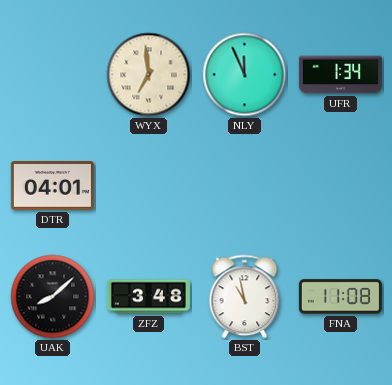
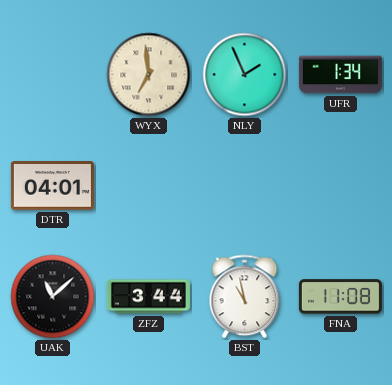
NLY: 11:56 -> 1:56
UAK: 8:08 -> 11:08
ZFZ: 3:48 -> 3:44
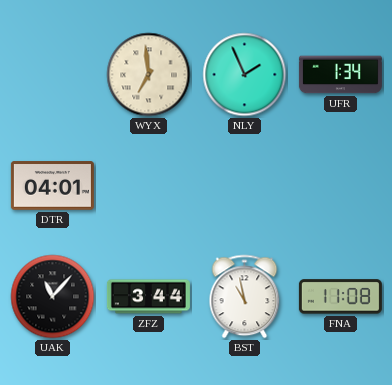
UAK: 11:08 -> 11:07
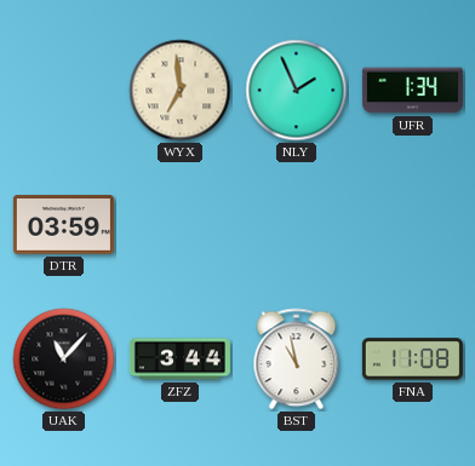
DTR: 04:01 -> 03:59
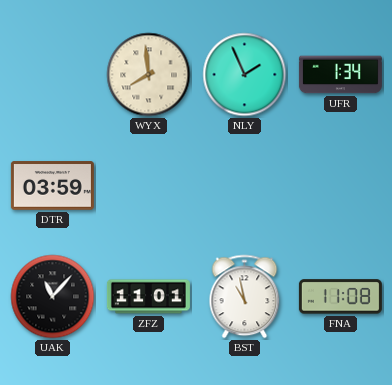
WYX: 6:59 -> 7:59
ZFZ: 3:44 -> 11:01
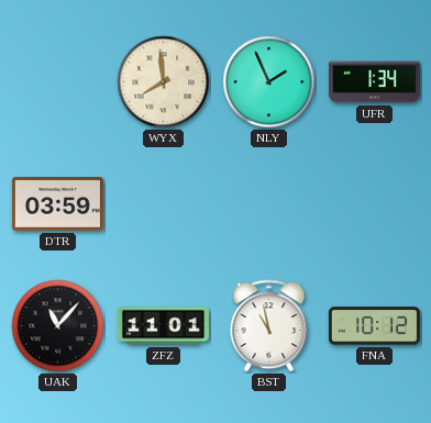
FNA: 11:08 -> 10:12
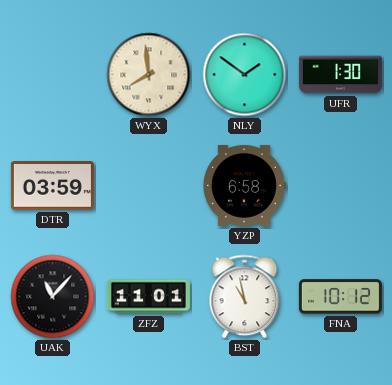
NLY: 1:56 -> 1:51
UFR: 1:34 -> 1:30
YZP: none -> 6:58
